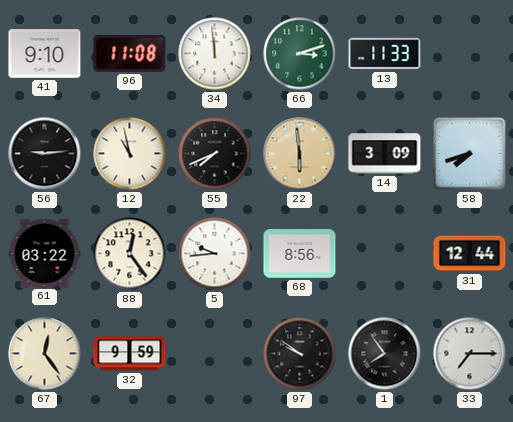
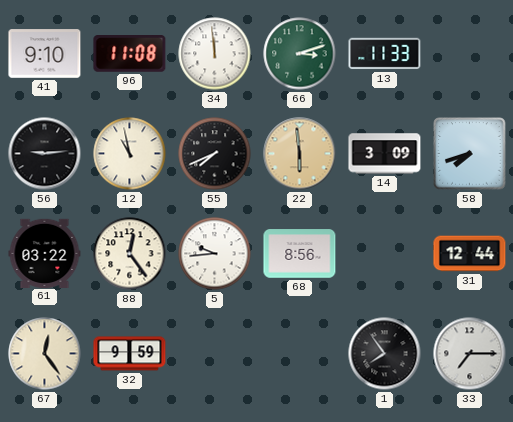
97: 9:51 -> none
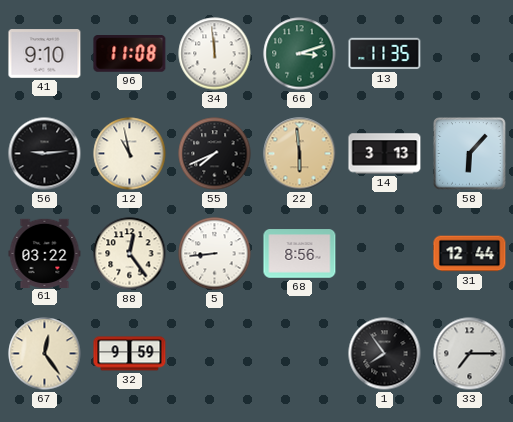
13: 11:33 -> 11:35
14: 3:09 -> 3:13
58: 7:42 -> 6:07
5: 9:44 -> 8:44
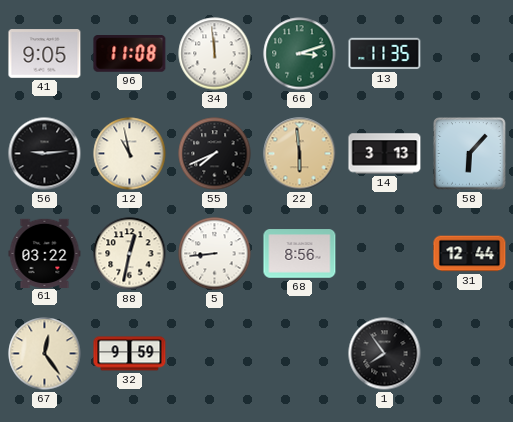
41: 9:10 -> 9:05
88: 12:24 -> 12:32
33: 7:15 -> none
